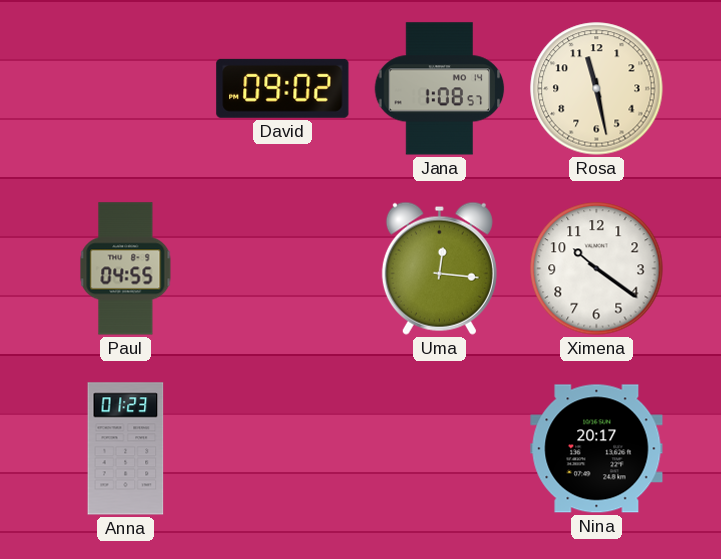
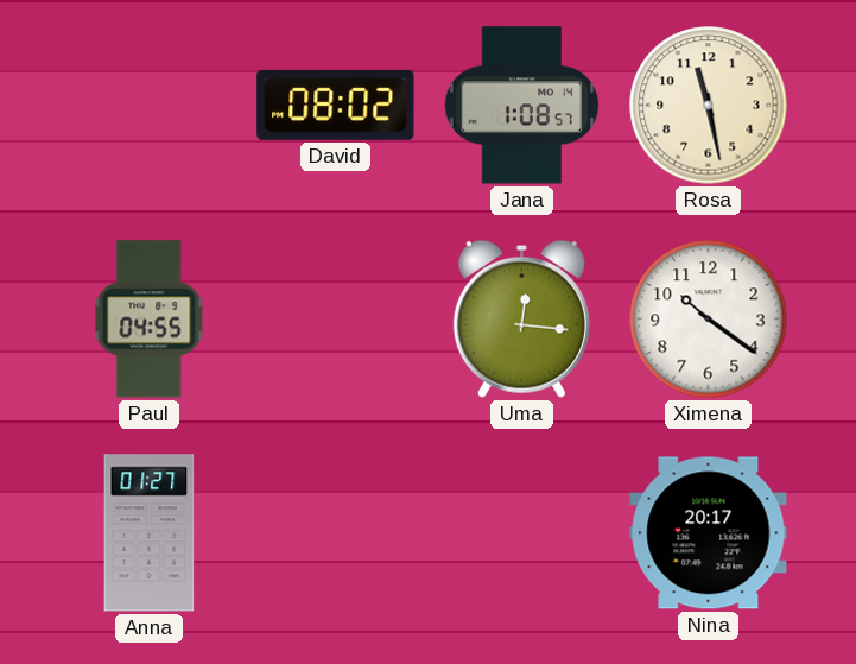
David: 09:02 -> 08:02
Anna: 01:23 -> 01:27
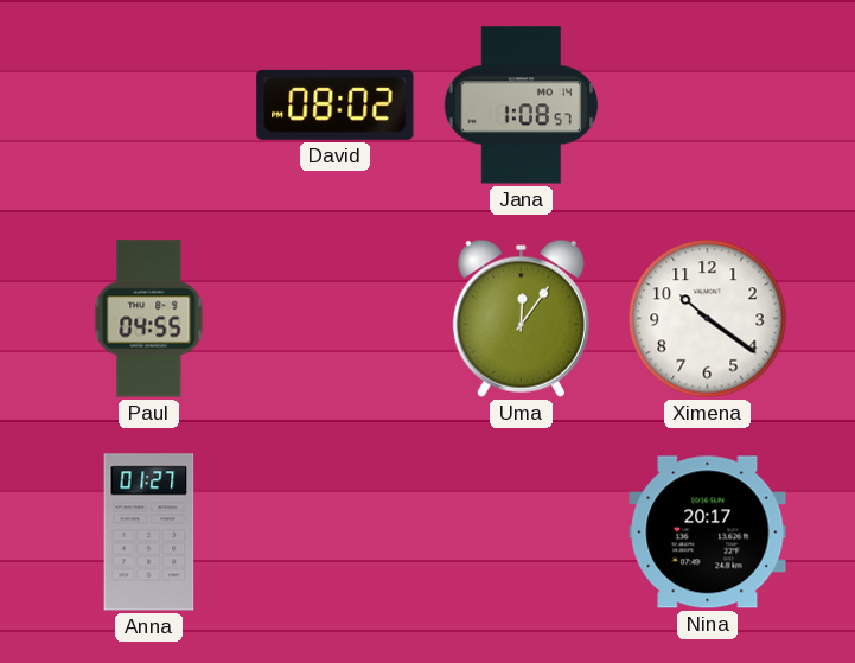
Rosa: 11:28 -> none
Uma: 12:16 -> 12:06
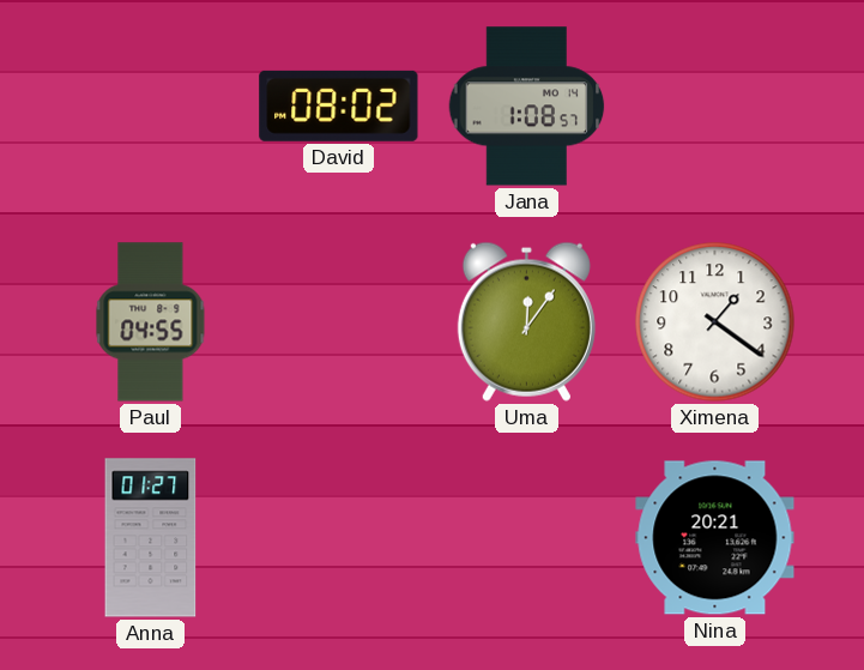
Ximena: 10:21 -> 1:21
Nina: 20:17 -> 20:21
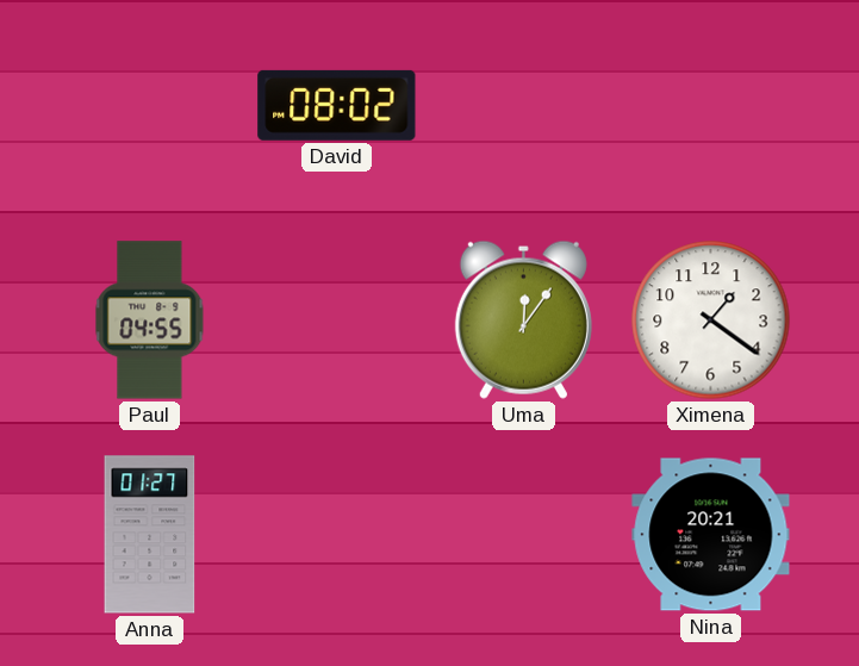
Jana: 1:08 -> none
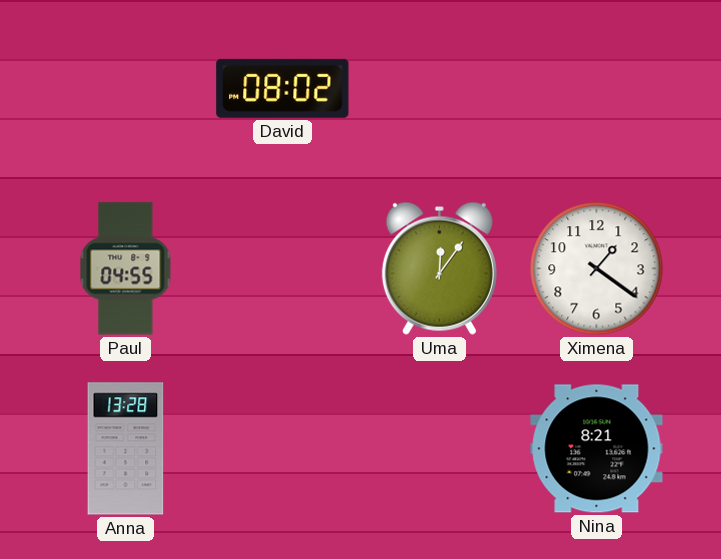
Anna: 01:27 -> 13:28
Nina: 20:21 -> 8:21
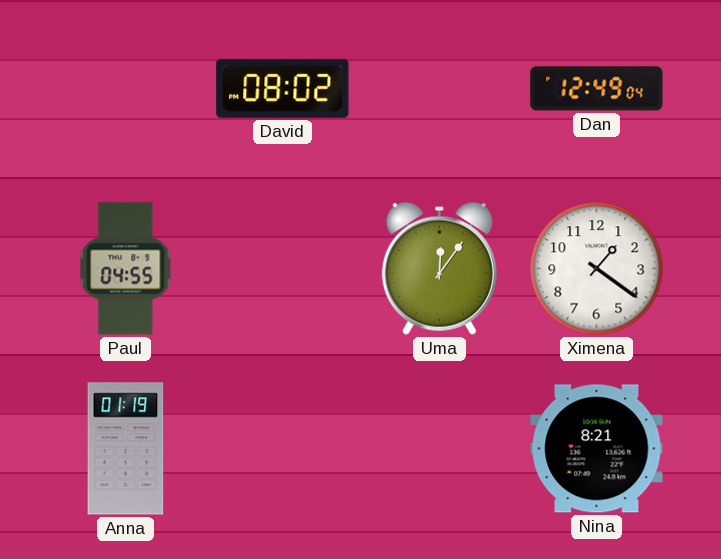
Dan: none -> 12:49
Anna: 13:28 -> 01:19
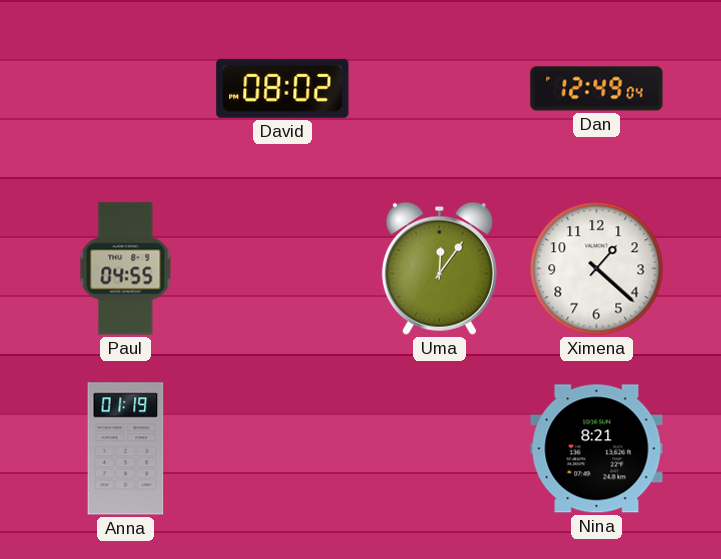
Ximena: 1:21 -> 1:22
